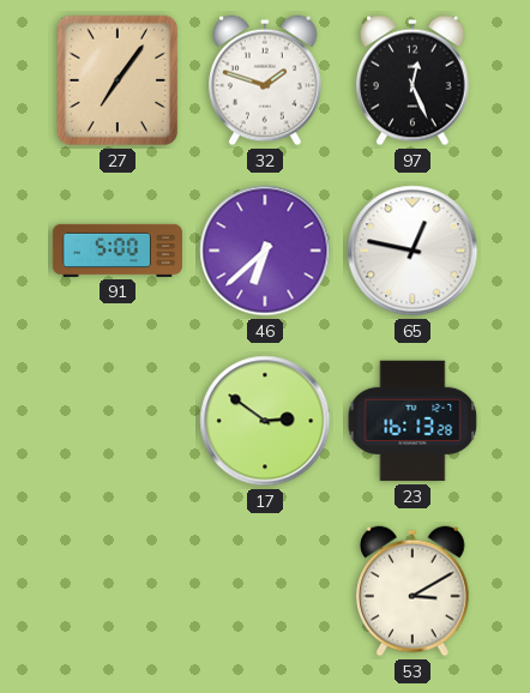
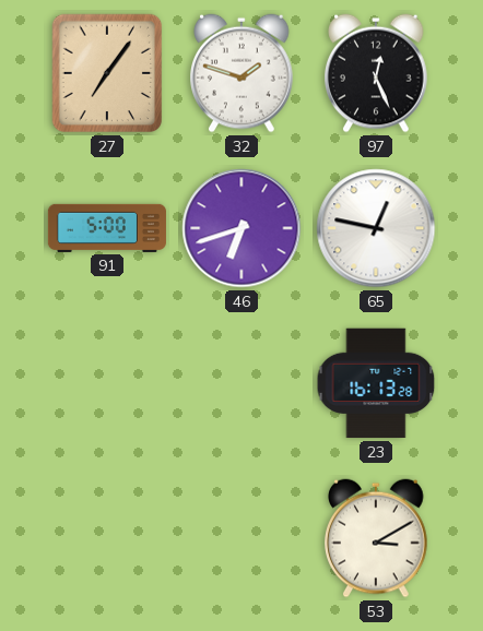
46: 6:38 -> 6:42
17: 2:51 -> none
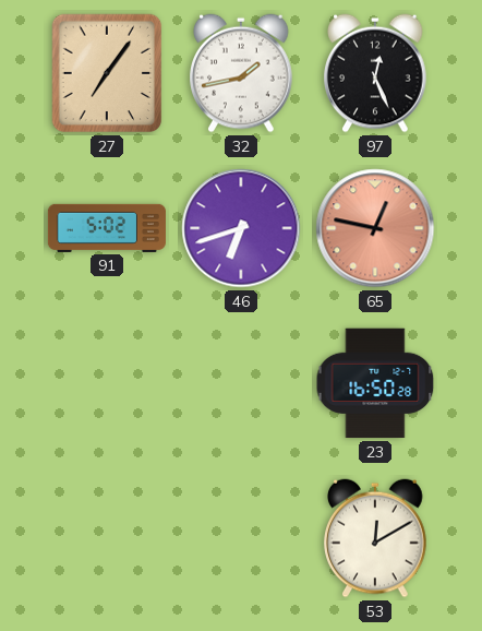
32: 1:48 -> 1:43
91: 5:00 -> 5:02
65 dial: white -> salmon
23: 16:13 -> 16:50
53: 3:10 -> 12:10
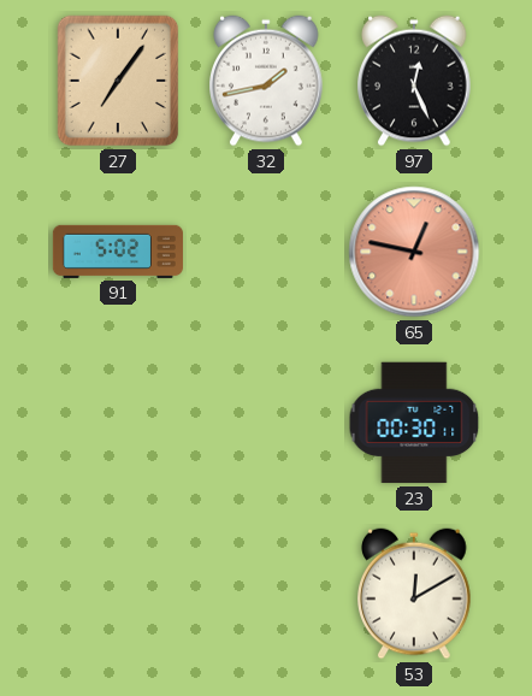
46: 6:42 -> none
23: 16:50 -> 00:30
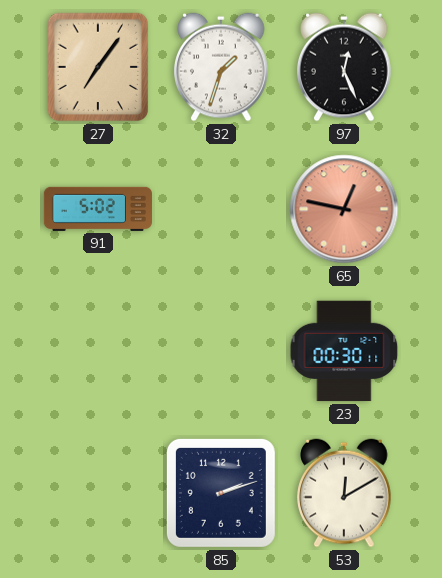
32: 1:43 -> 1:33
85: none -> 2:12
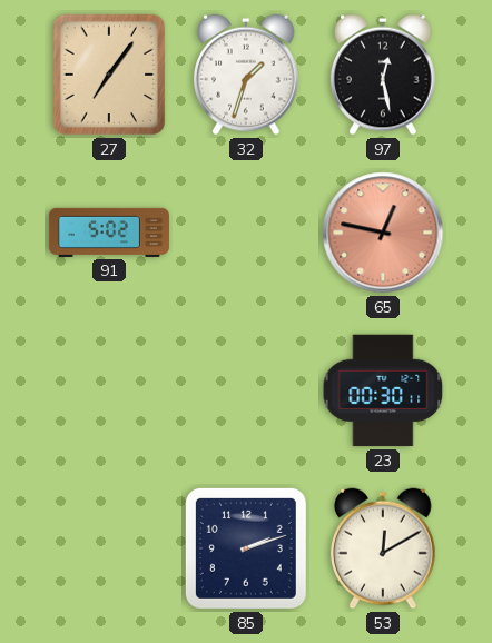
97: 12:26 -> 12:28
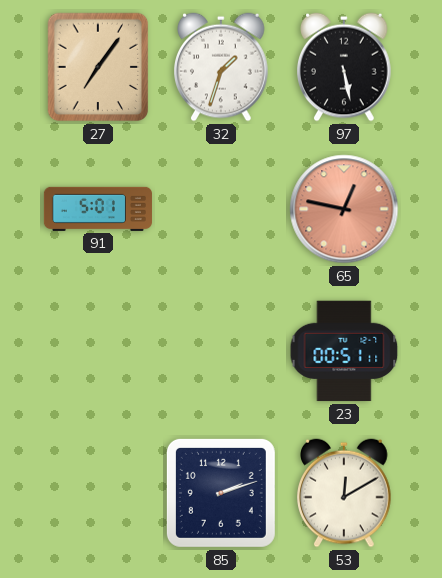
97: 12:28 -> 5:28
91: 5:02 -> 5:01
23: 00:30 -> 00:51
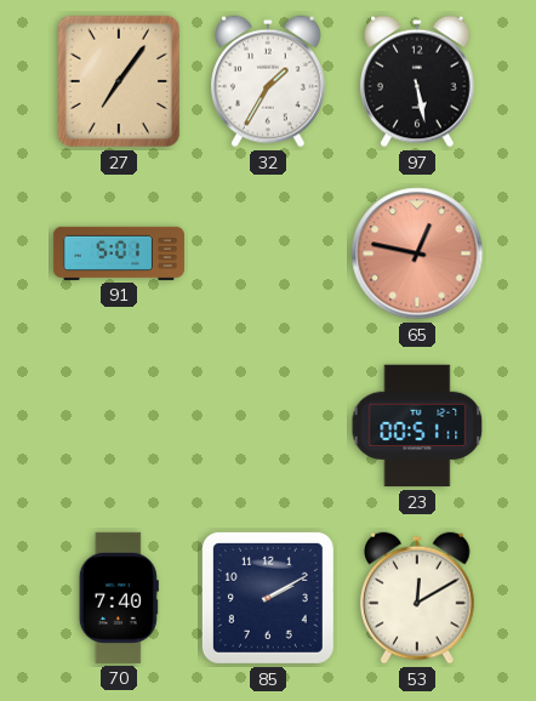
32: 1:33 -> 1:35
70: none -> 7:40
85: 2:12 -> 2:10
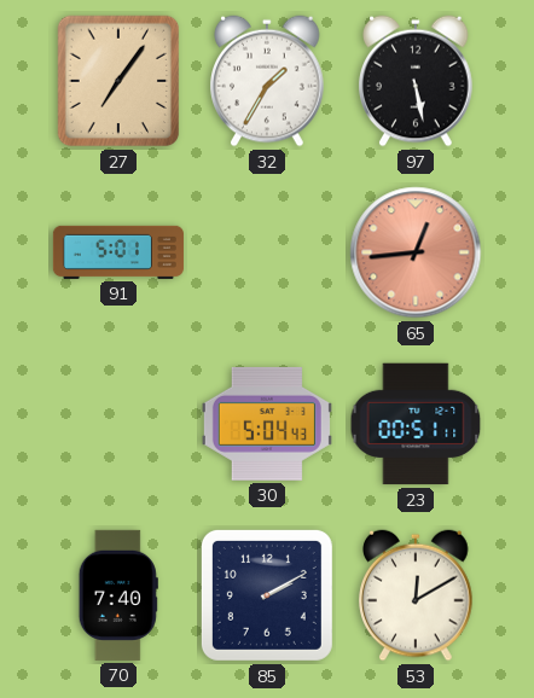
65: 12:47 -> 12:44
30: none -> 5:04
